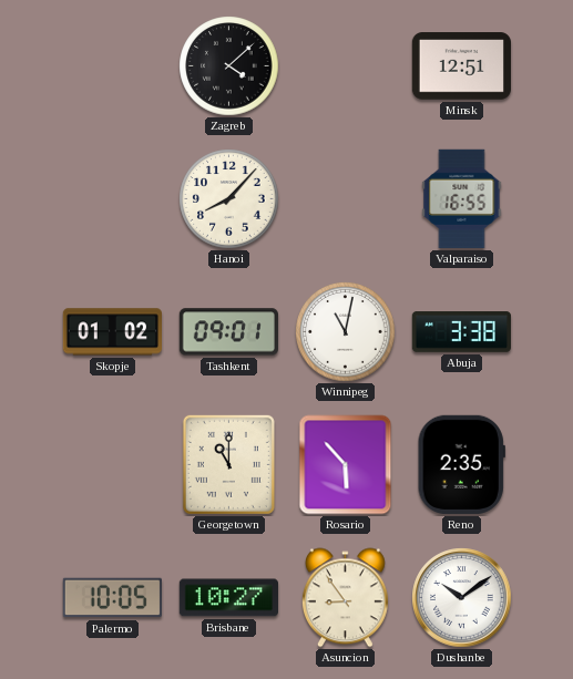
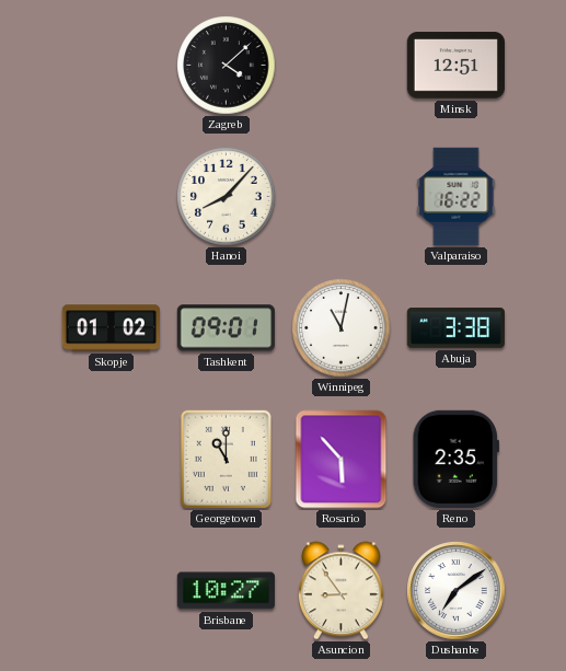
Valparaiso: 16:55 -> 16:22
Palermo: 10:05 -> none
Dushanbe: 10:09 -> 7:09
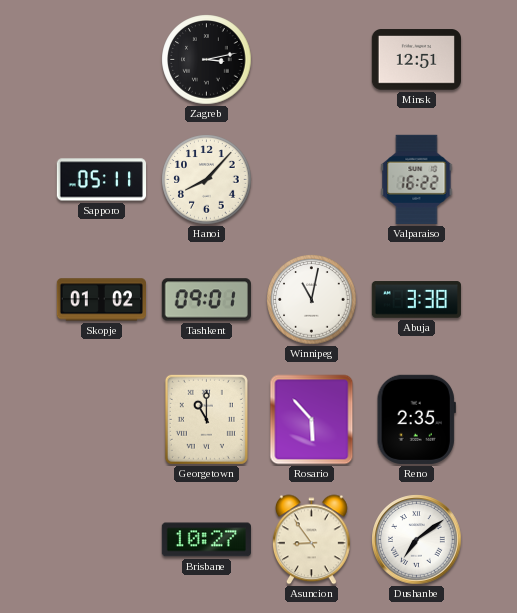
Zagreb: 4:08 -> 3:13
Sapporo: none -> 05:11
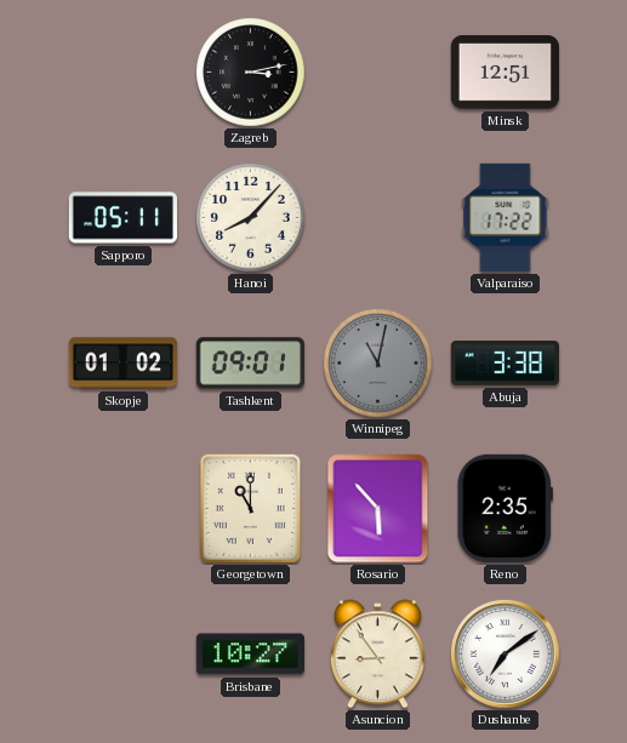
Valparaiso: 16:22 -> 17:22
Winnipeg dial: white -> grey
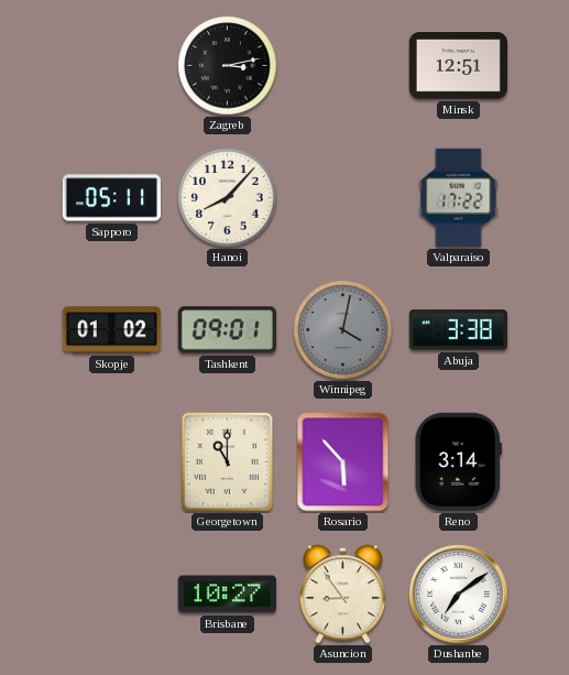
Winnipeg: 11:02 -> 4:02
Reno: 2:35 -> 3:14
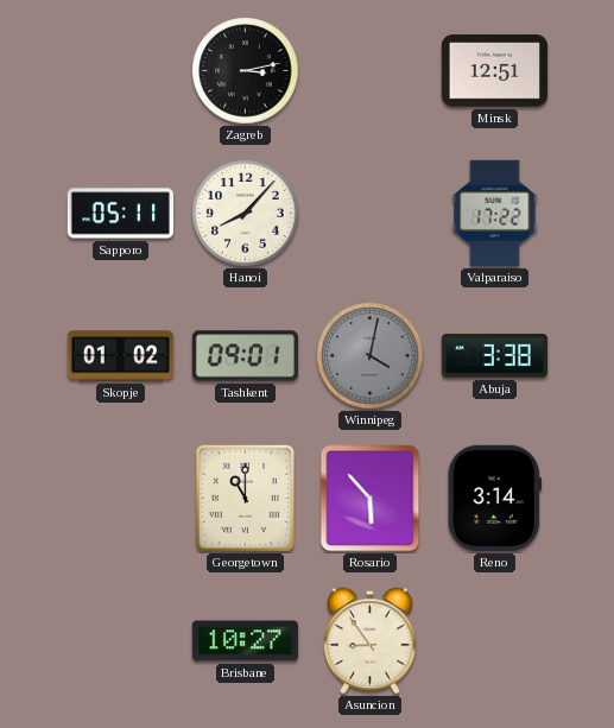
Dushanbe: 7:09 -> none
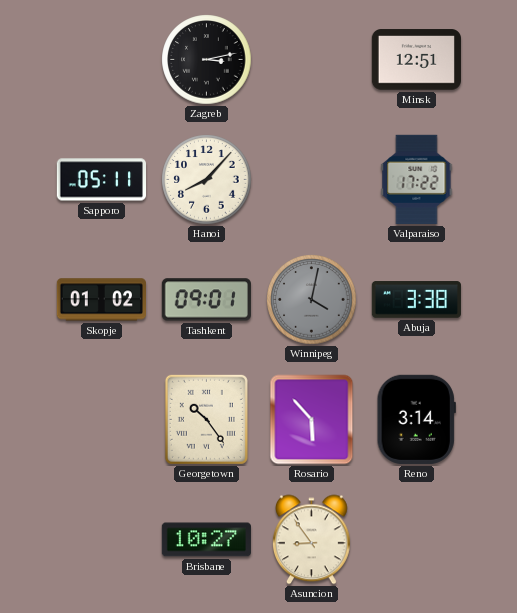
Georgetown: 11:00 -> 10:24
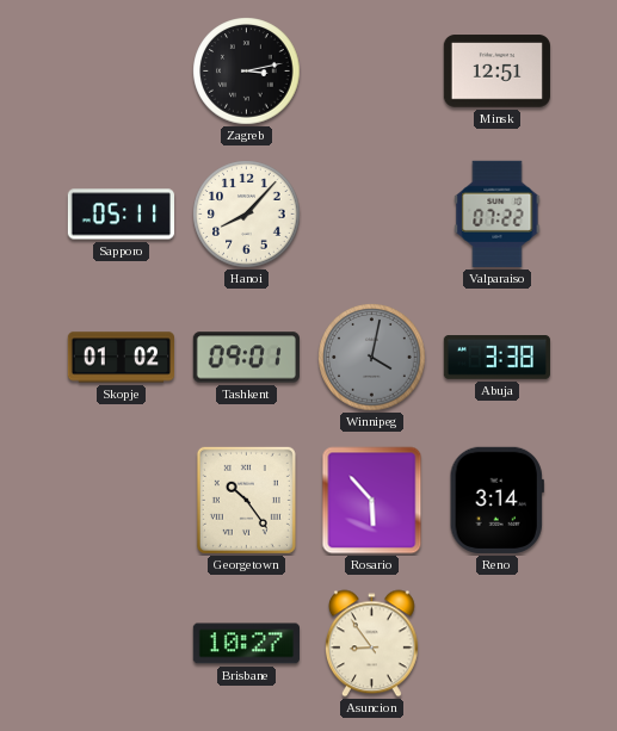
Valparaiso: 17:22 -> 07:22
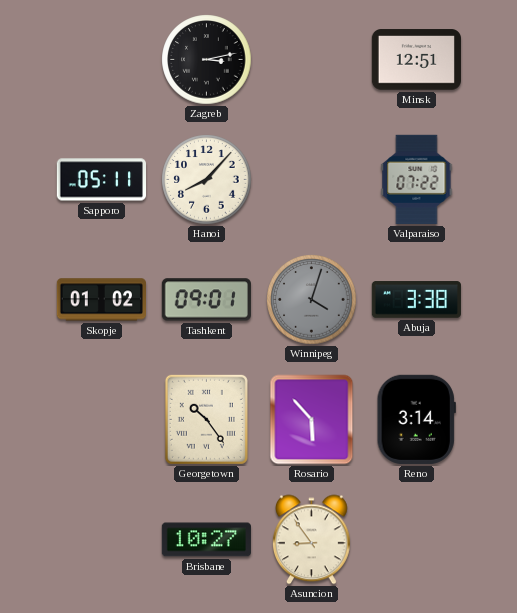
Winnipeg: 4:02 -> 4:03
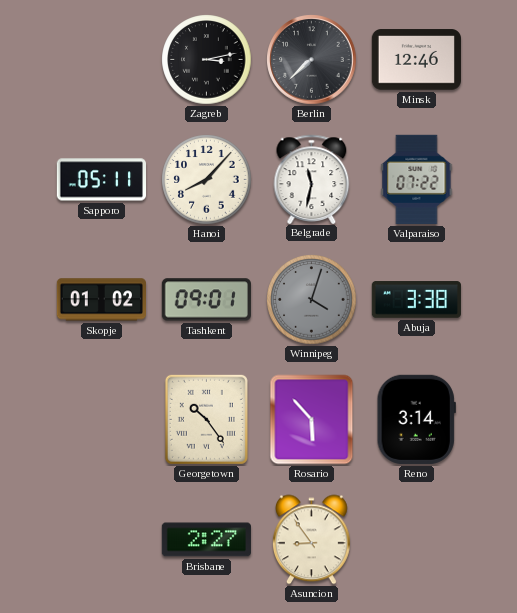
Berlin: none -> 7:38
Minsk: 12:51 -> 12:46
Belgrade: none -> 11:32
Brisbane: 10:27 -> 2:27
